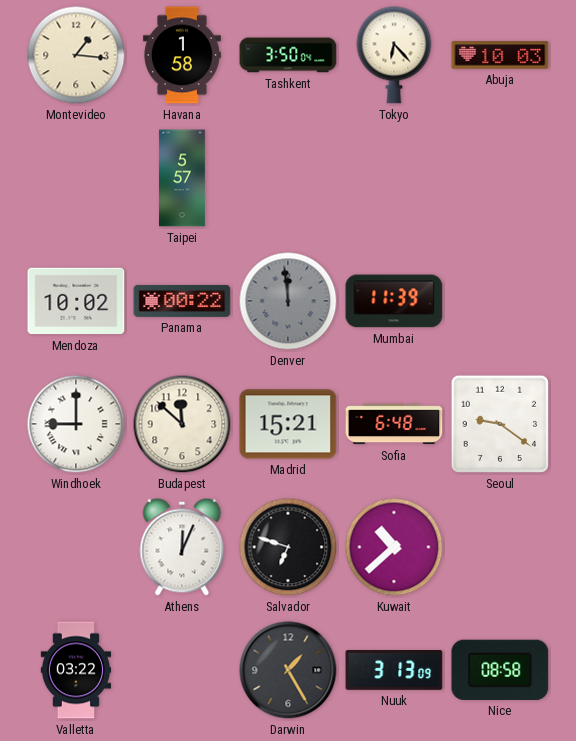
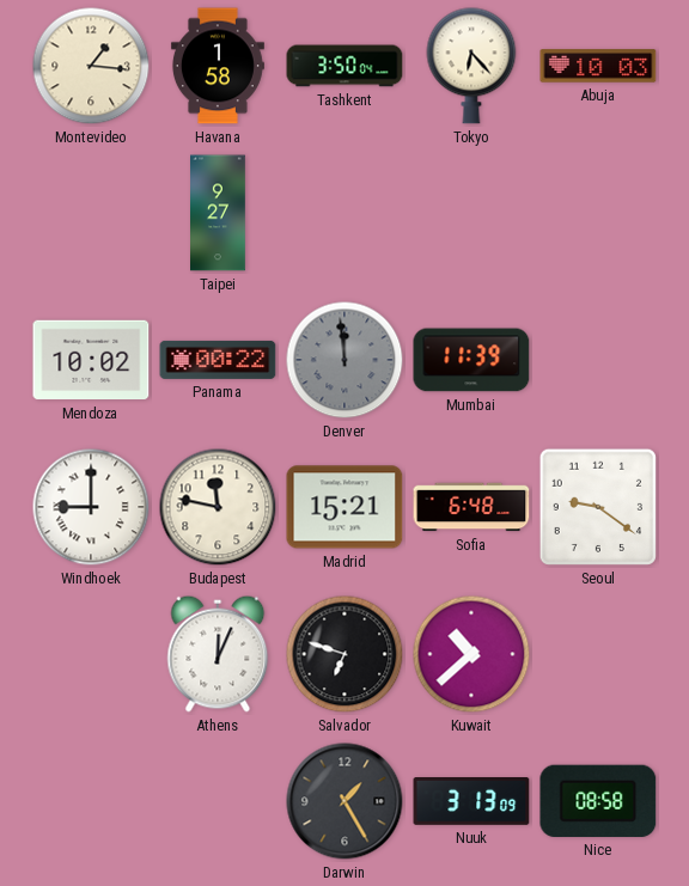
Taipei: 5:57 -> 9:27
Budapest: 11:52 -> 11:47
Valletta: 03:22 -> none
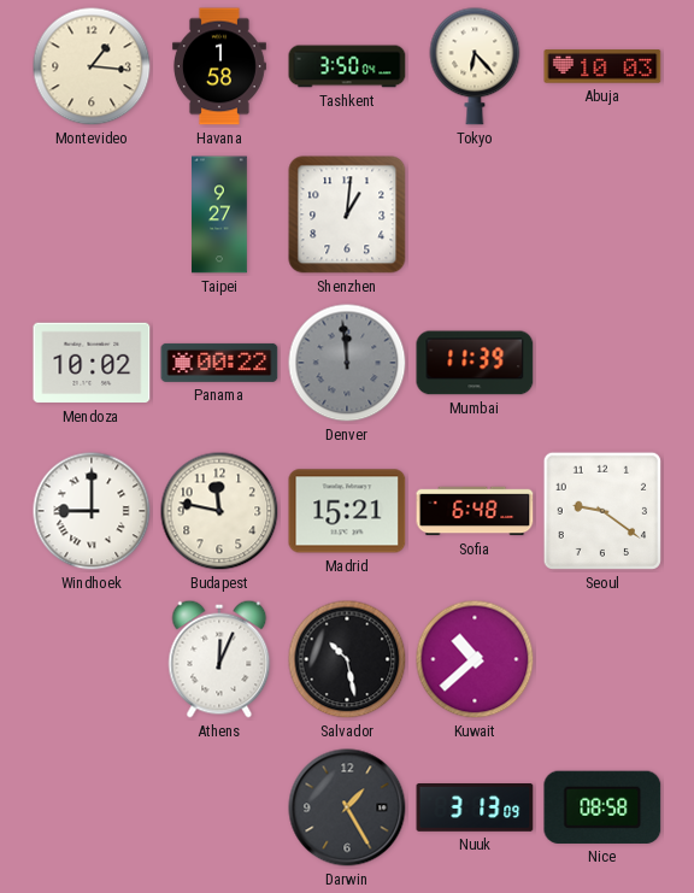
Shenzhen: none -> 1:01
Salvador: 6:48 -> 10:28
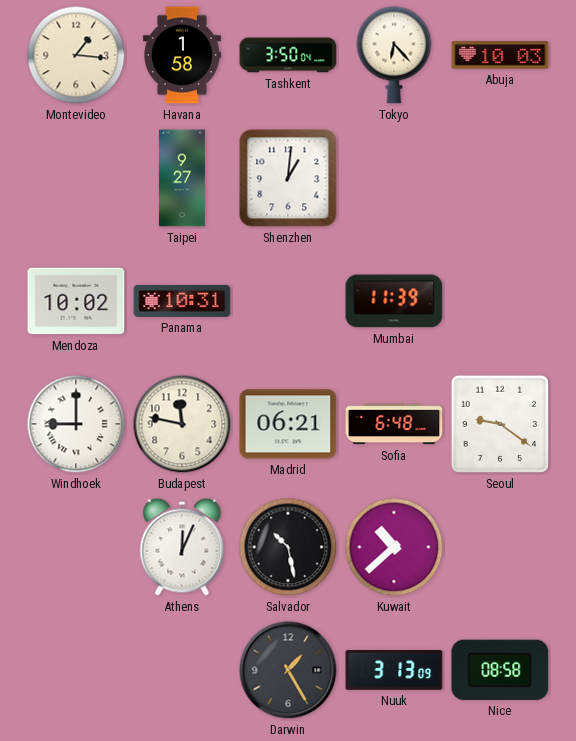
Panama: 00:22 -> 10:31
Denver: 11:59 -> none
Madrid: 15:21 -> 06:21
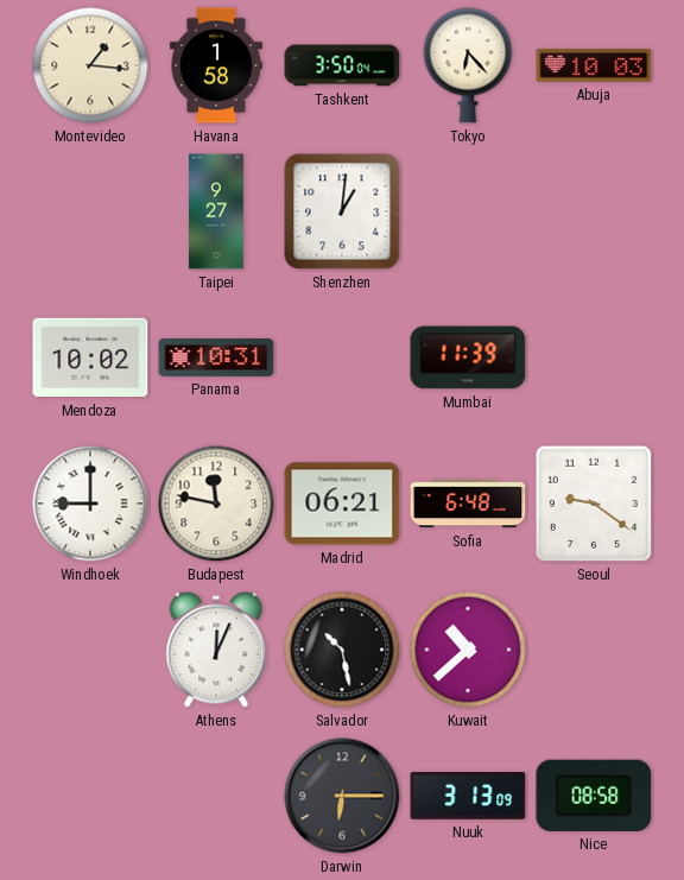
Darwin: 1:25 -> 6:15
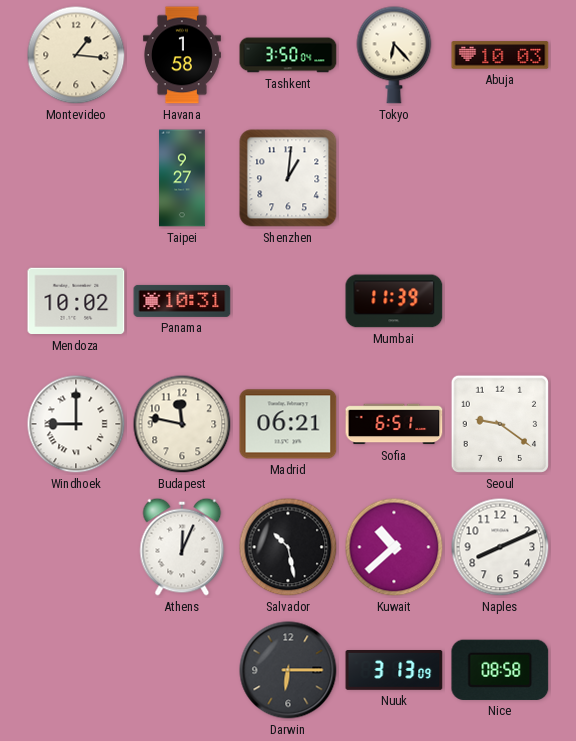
Sofia: 6:48 -> 6:51
Naples: none -> 8:11
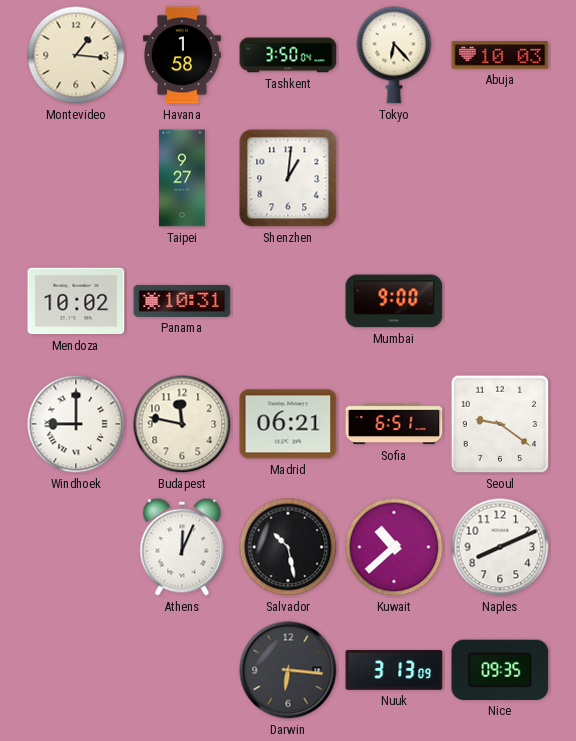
Mumbai: 11:39 -> 9:00
Darwin: 6:15 -> 6:16
Nice: 08:58 -> 09:35
